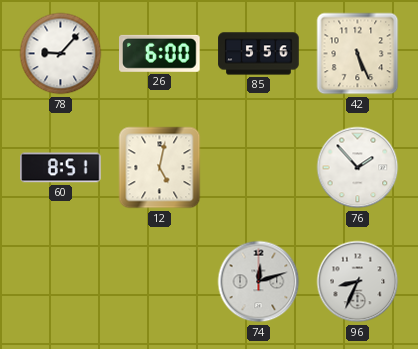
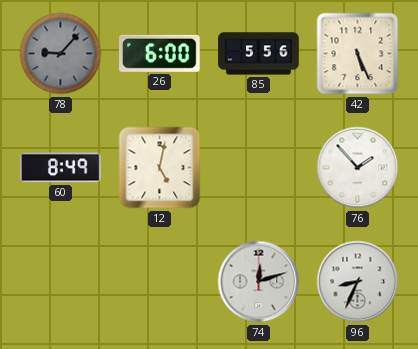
78 dial: white -> grey
60: 8:51 -> 8:49
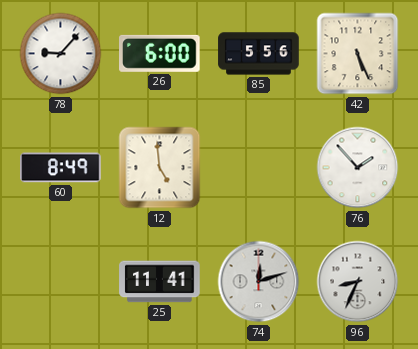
78 dial: grey -> white
12: 5:02 -> 4:59
25: none -> 11:41
